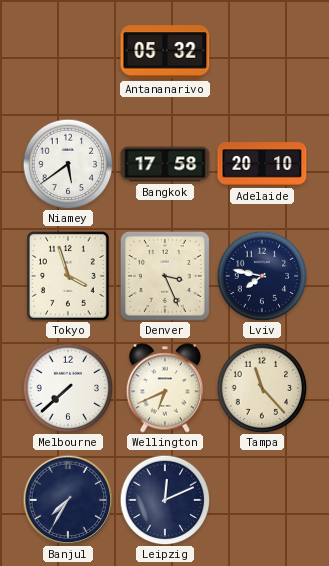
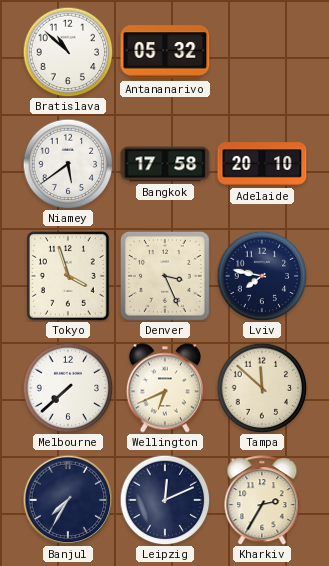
Bratislava: none -> 10:52
Tampa: 11:23 -> 11:52
Kharkiv: none -> 2:35
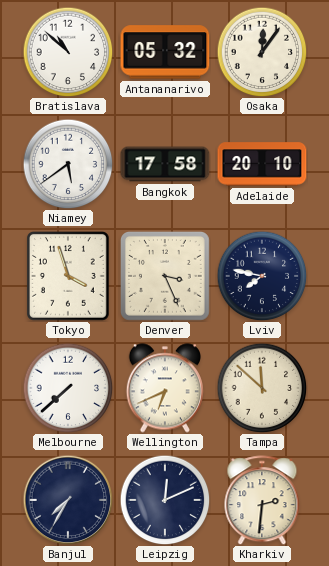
Osaka: none -> 12:06
Kharkiv: 2:35 -> 2:31
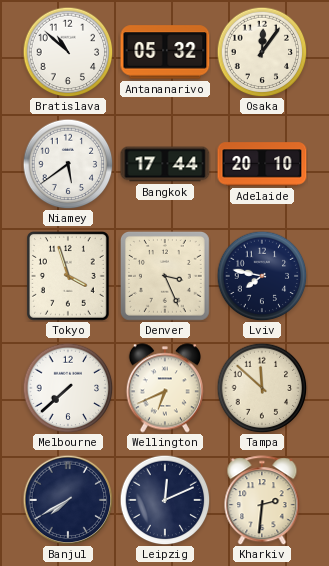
Bangkok: 17:58 -> 17:44
Banjul: 7:35 -> 7:40
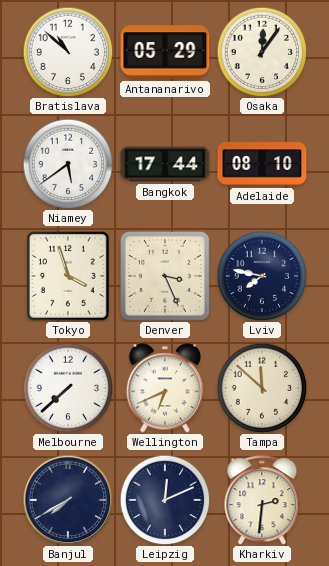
Antananarivo: 05:32 -> 05:29
Adelaide: 20:10 -> 08:10
